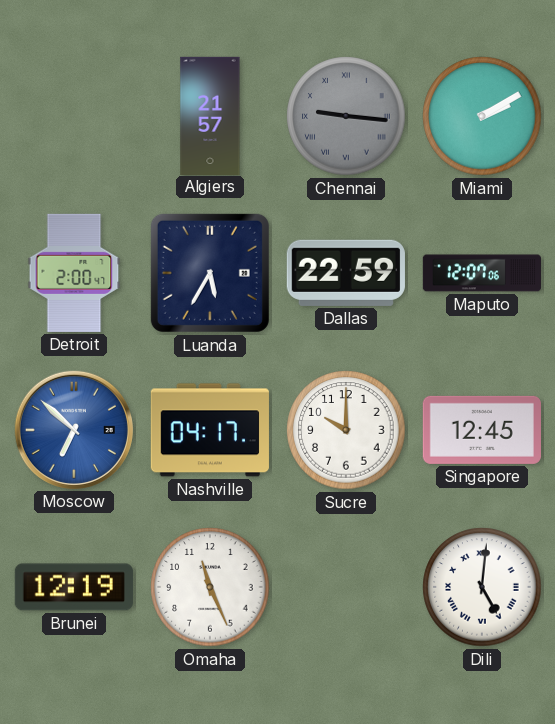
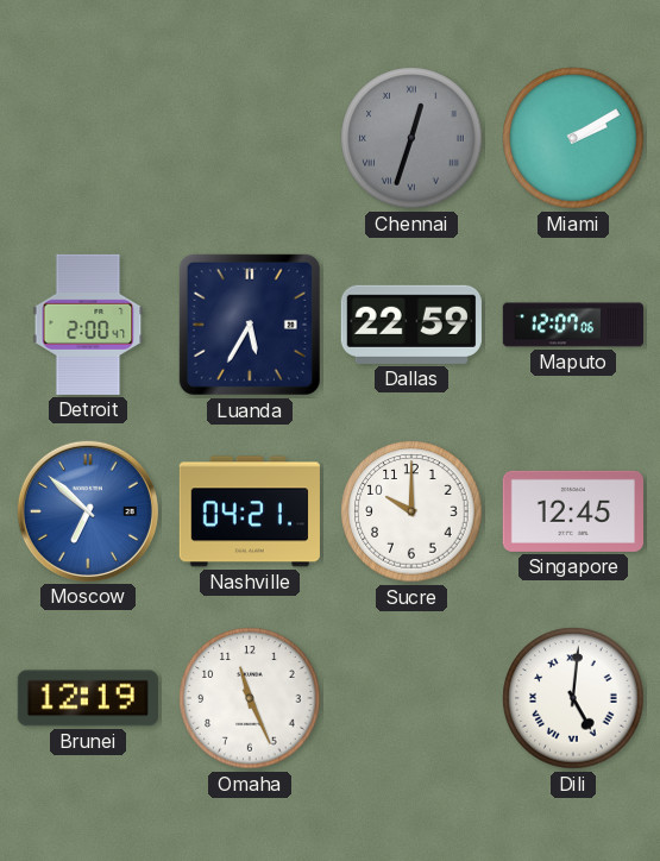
Algiers: 21:57 -> none
Chennai: 9:16 -> 12:33
Nashville: 04:17 -> 04:21
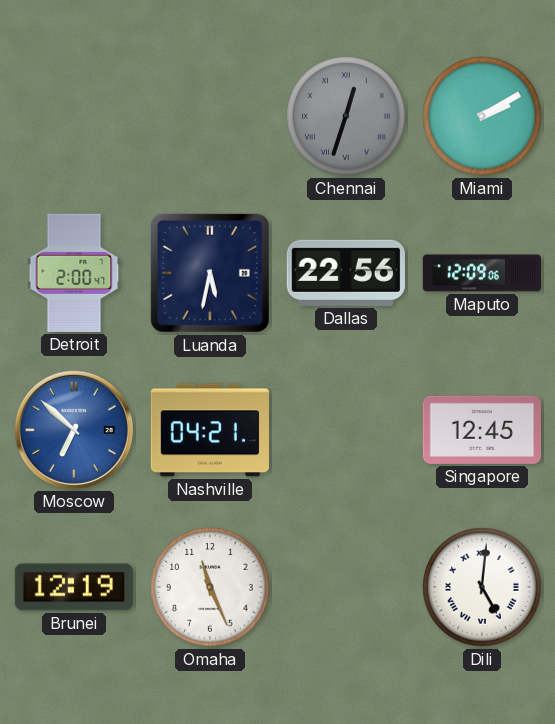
Luanda: 5:35 -> 5:32
Dallas: 22:59 -> 22:56
Maputo: 12:07 -> 12:09
Sucre: 10:00 -> none
